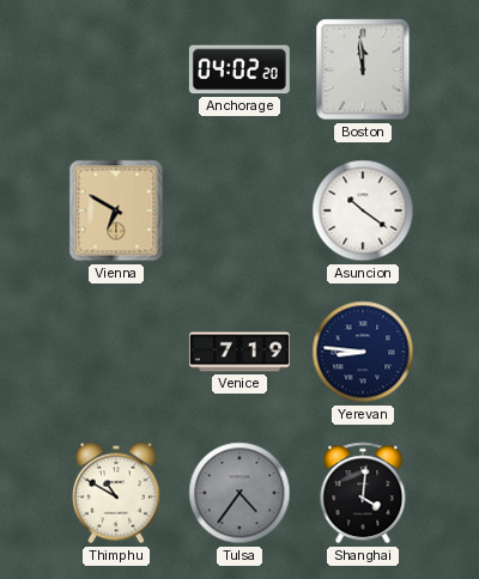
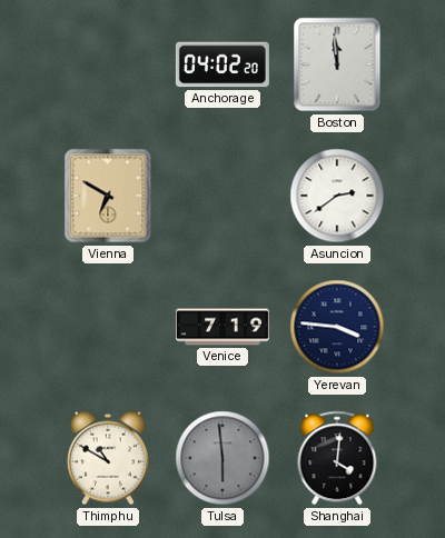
Asuncion: 10:21 -> 2:39
Yerevan: 8:46 -> 3:46
Tulsa: 4:36 -> 5:59
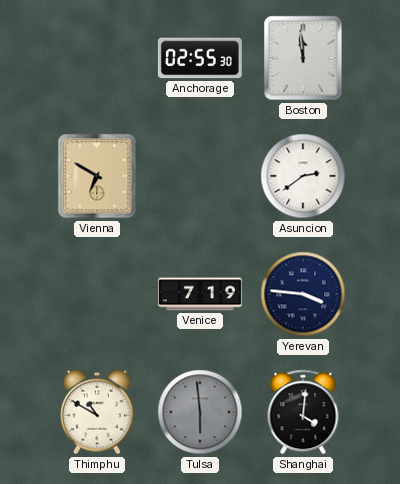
Anchorage: 04:02 -> 02:55
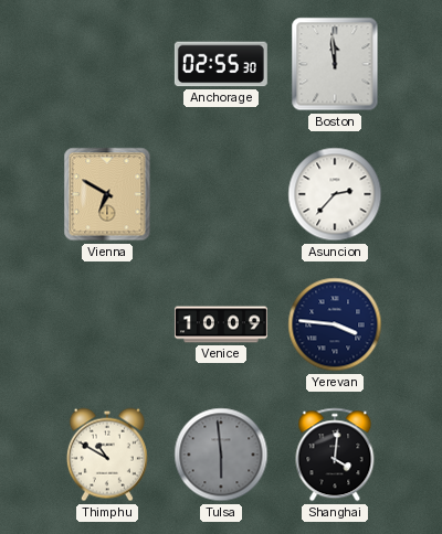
Asuncion: 2:39 -> 2:37
Venice: 7:19 -> 10:09
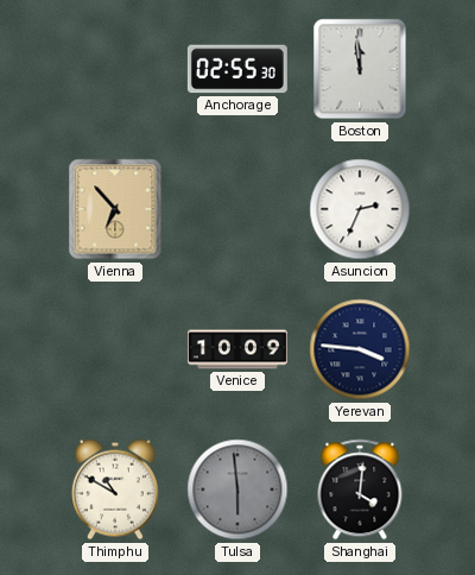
Vienna: 6:50 -> 6:53
Asuncion: 2:37 -> 2:34
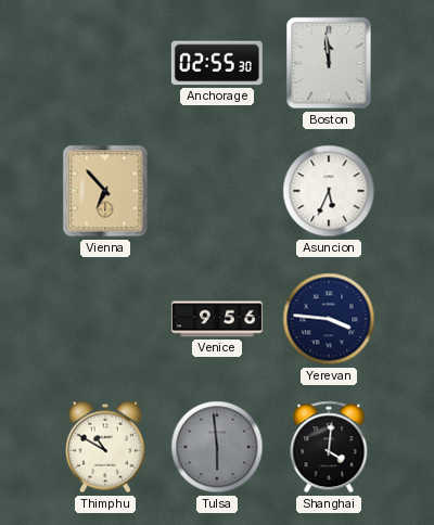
Asuncion: 2:34 -> 5:34
Venice: 10:09 -> 9:56
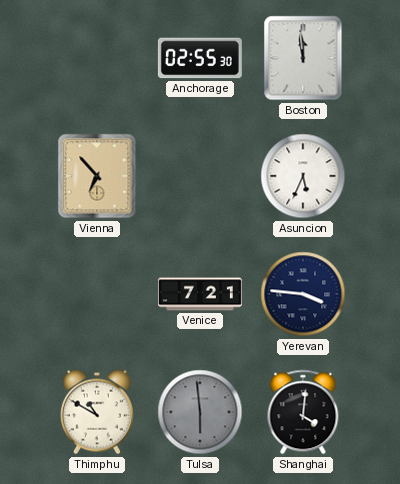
Venice: 9:56 -> 7:21
